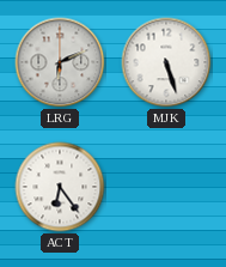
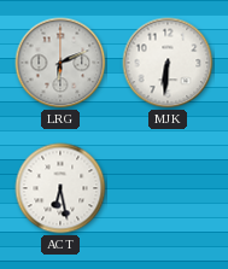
MJK: 5:27 -> 6:31
ACT: 6:24 -> 6:28
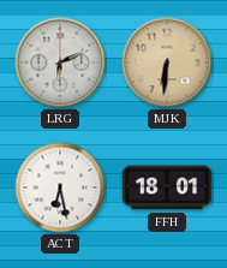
MJK dial: white -> champagne
FFH: none -> 18:01
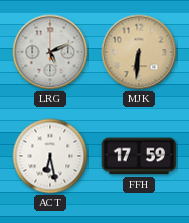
LRG: 6:11 -> 5:11
FFH: 18:01 -> 17:59
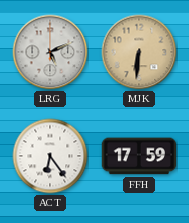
ACT: 6:28 -> 6:24
